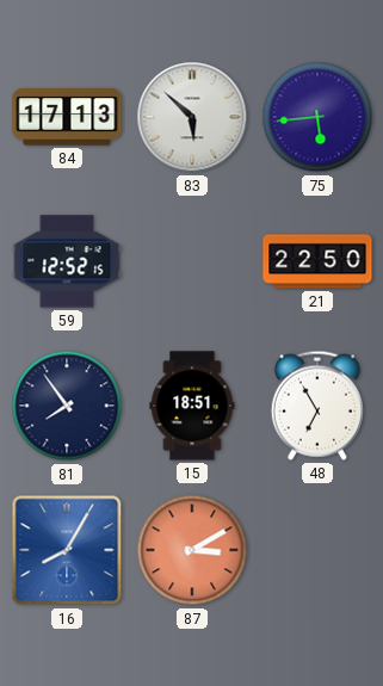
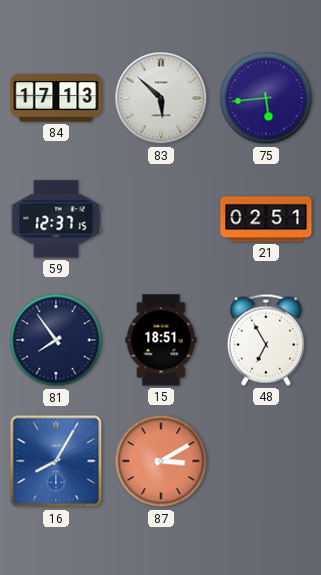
59: 12:52 -> 12:37
21: 22:50 -> 02:51
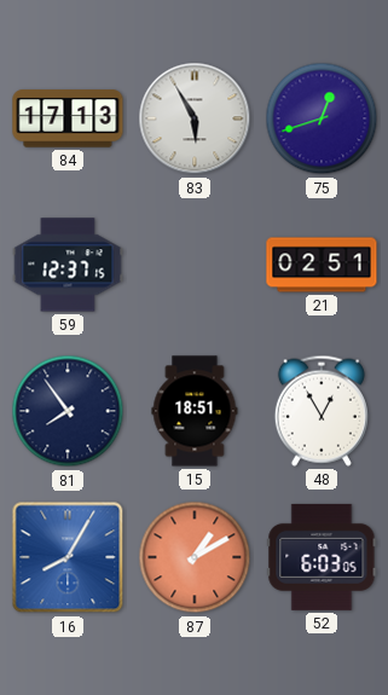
83: 5:52 -> 5:55
75: 5:44 -> 12:42
48: 6:55 -> 12:55
87: 3:10 -> 1:10
52: none -> 6:03
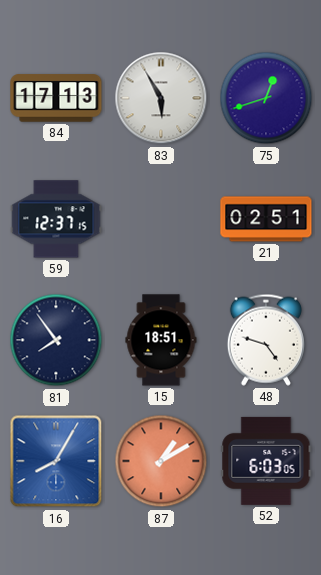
48: 12:55 -> 4:48
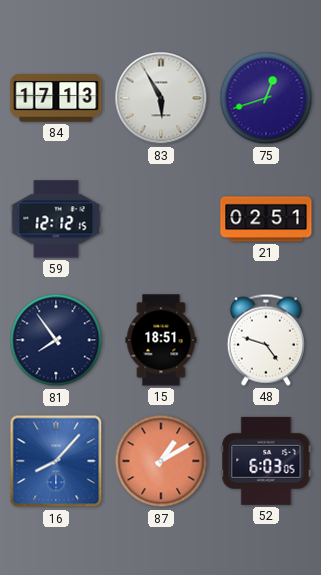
59: 12:37 -> 12:12
16: 8:05 -> 8:07
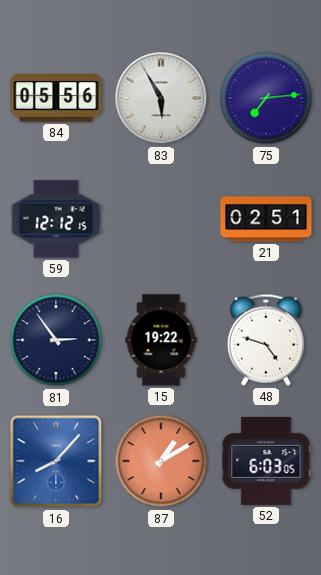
84: 17:13 -> 05:56
75: 12:42 -> 7:14
81: 7:54 -> 2:54
15: 18:51 -> 19:22
